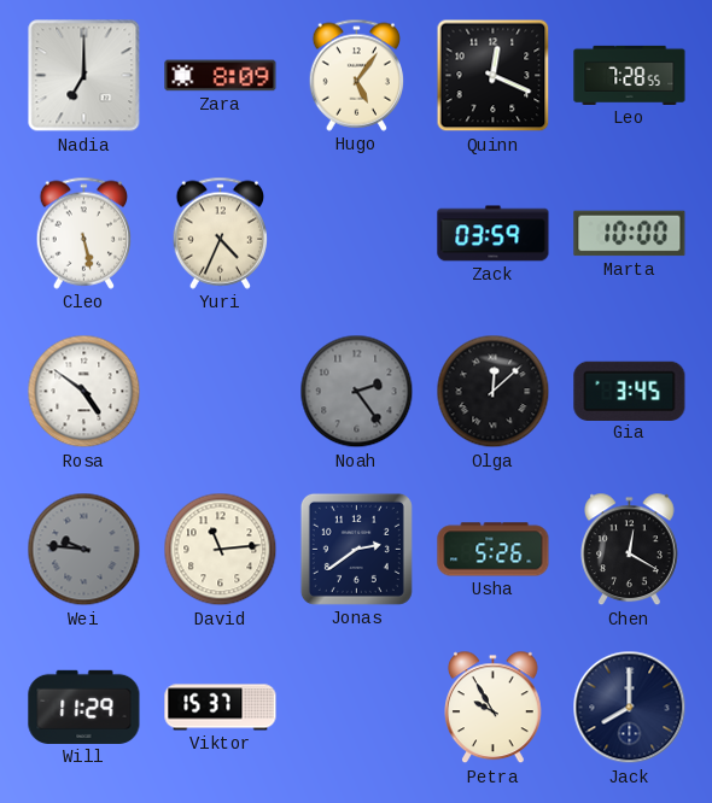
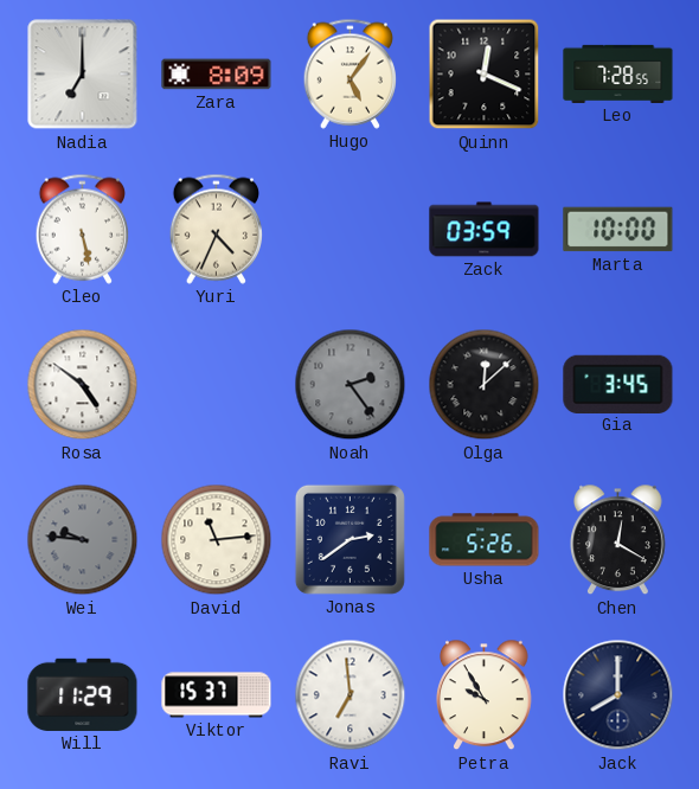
Ravi: none -> 6:59
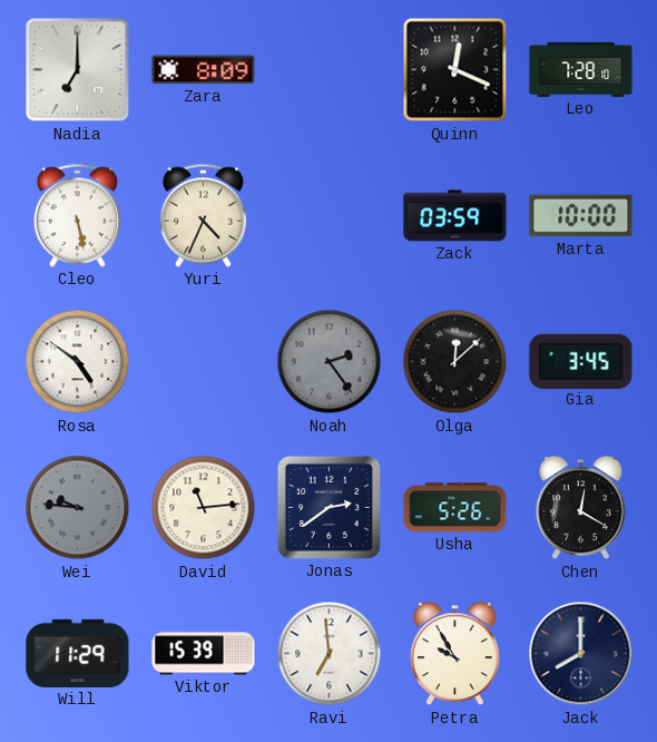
Hugo: 5:06 -> none
Leo: 7:28:55 -> 7:28:10
Viktor: 15:37 -> 15:39
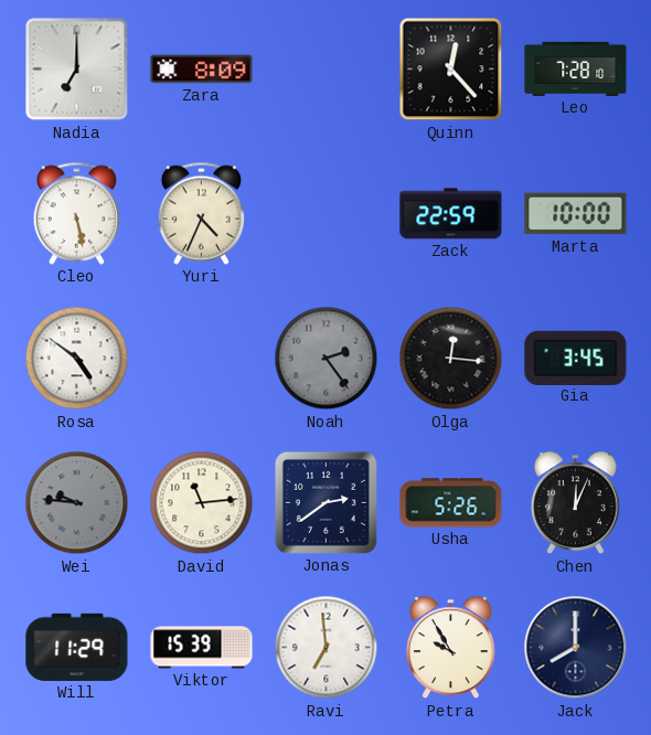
Quinn: 12:19 -> 12:23
Zack: 03:59 -> 22:59
Olga: 12:08 -> 12:16
Chen: 12:20 -> 12:04
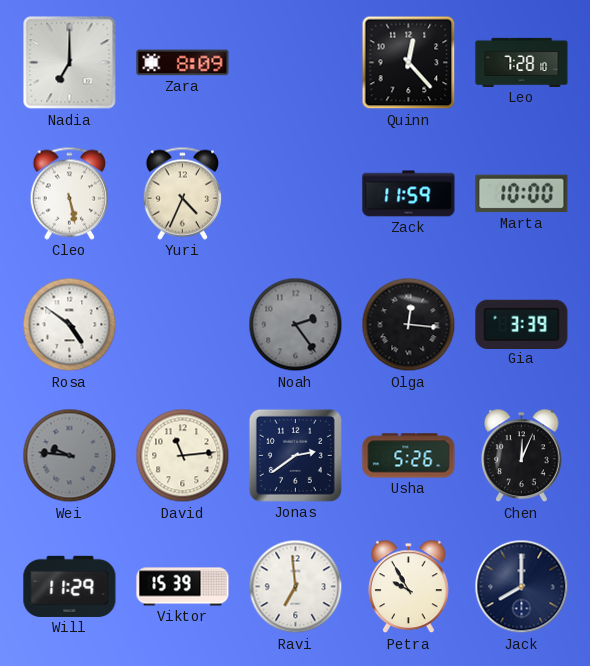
Zack: 22:59 -> 11:59
Gia: 3:45 -> 3:39
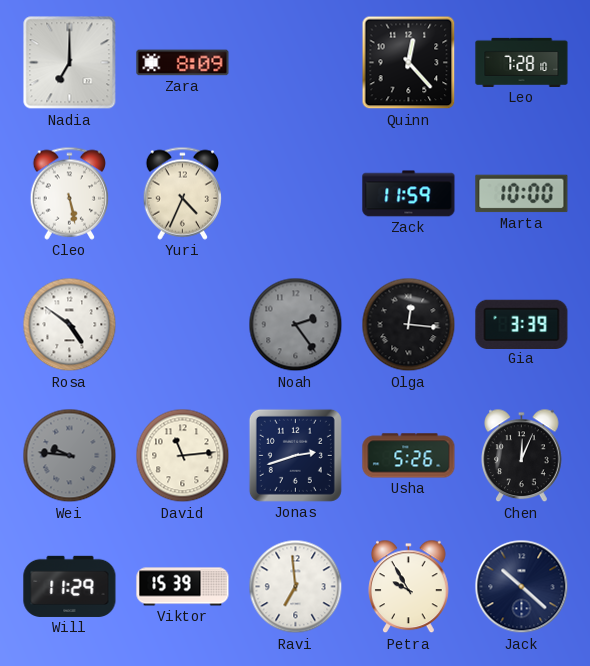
Jonas: 2:39 -> 2:42
Jack: 8:00 -> 10:22
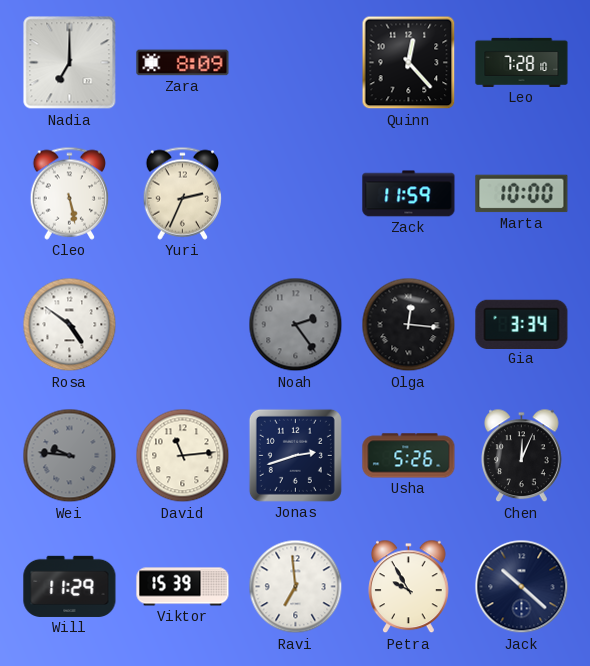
Yuri: 4:34 -> 2:34
Gia: 3:39 -> 3:34
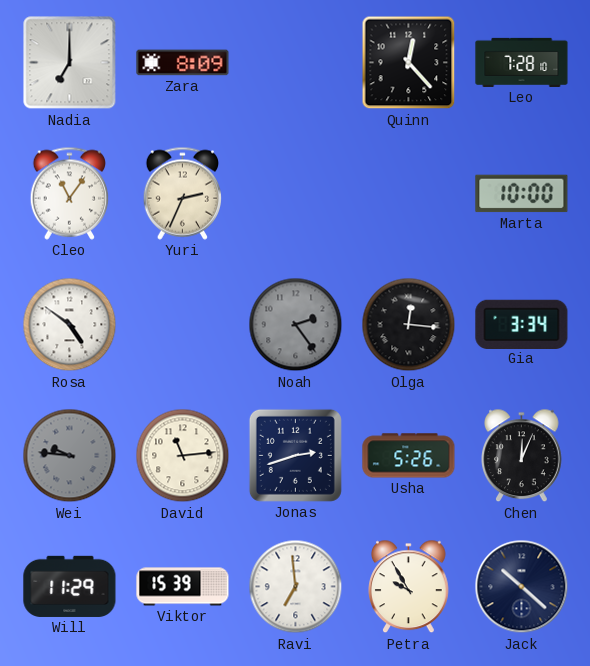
Cleo: 5:28 -> 11:06
Zack: 11:59 -> none
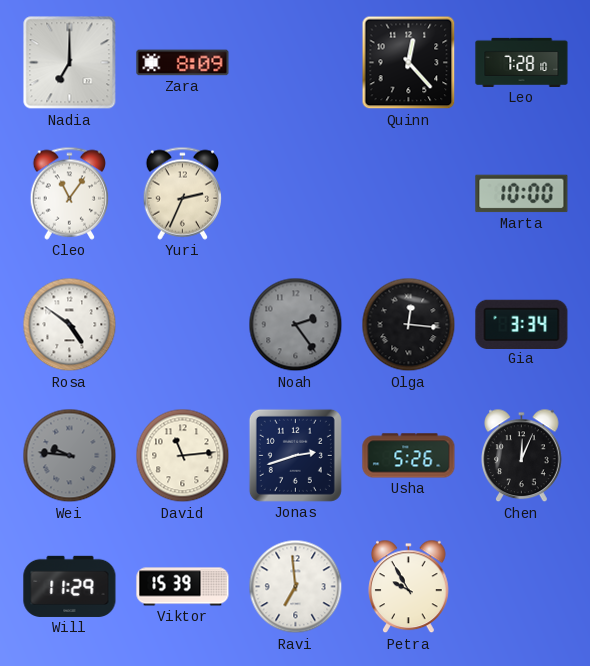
Jack: 10:22 -> none
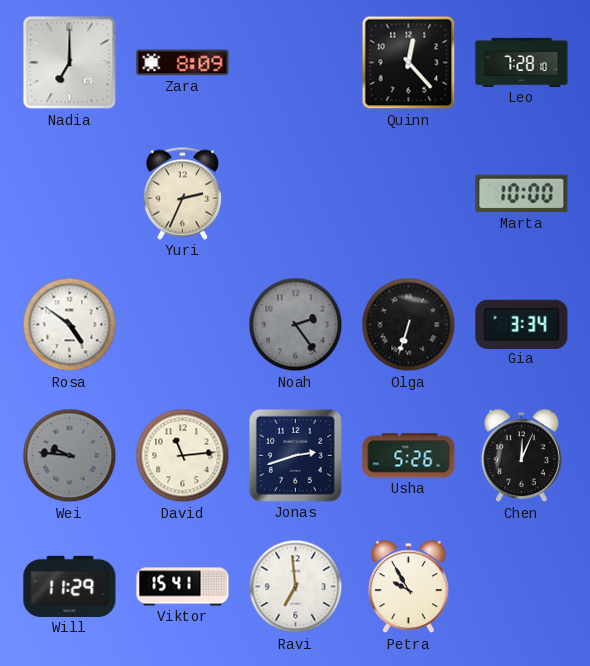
Cleo: 11:06 -> none
Olga: 12:16 -> 6:33
Viktor: 15:39 -> 15:41
